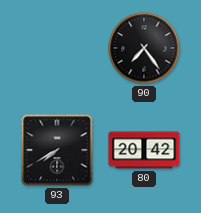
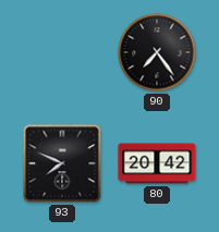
93: 7:40 -> 7:49
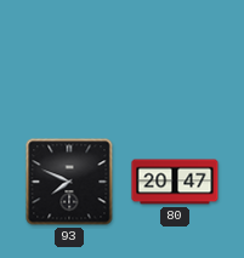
90: 7:24 -> none
80: 20:42 -> 20:47
